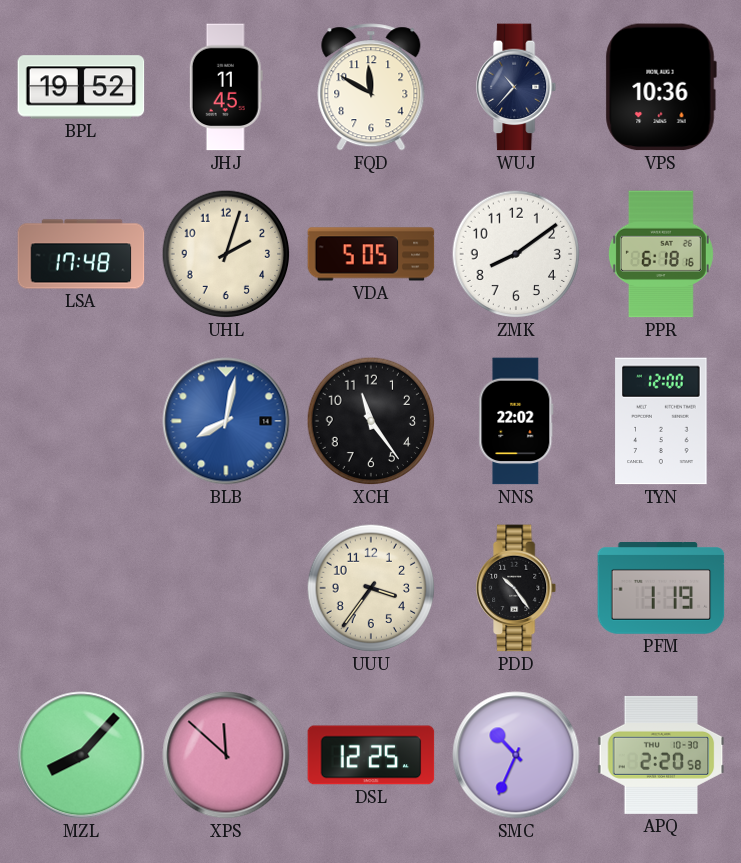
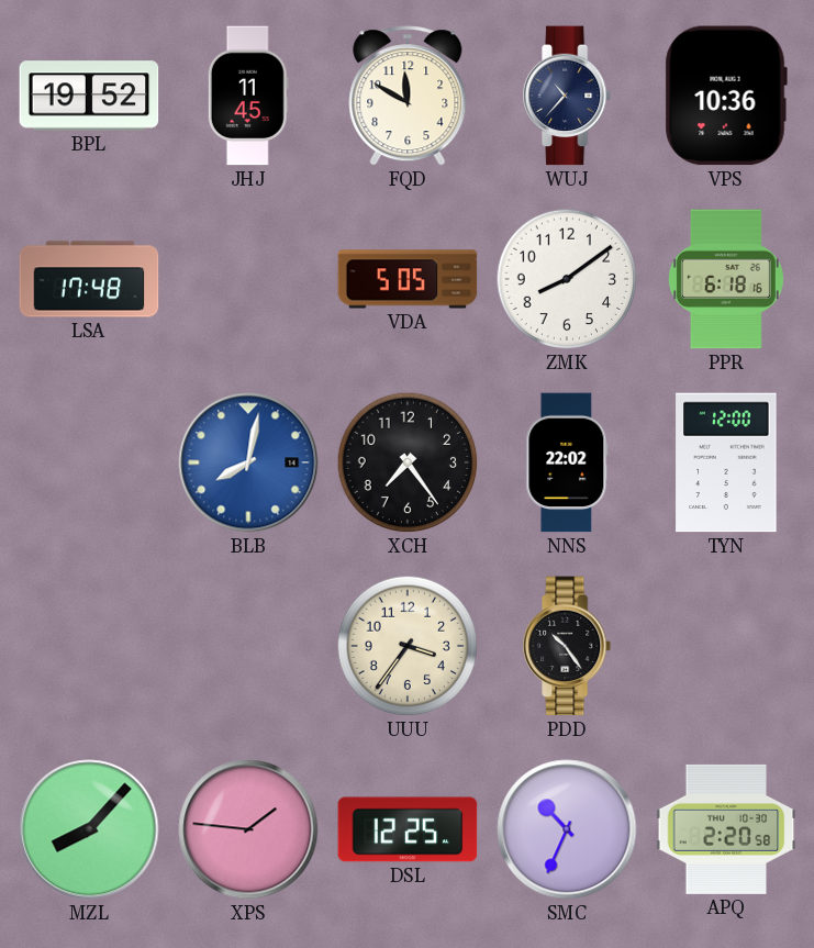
UHL: 2:03 -> none
XCH: 11:24 -> 7:24
PFM: 1:19 -> none
XPS: 11:52 -> 1:46
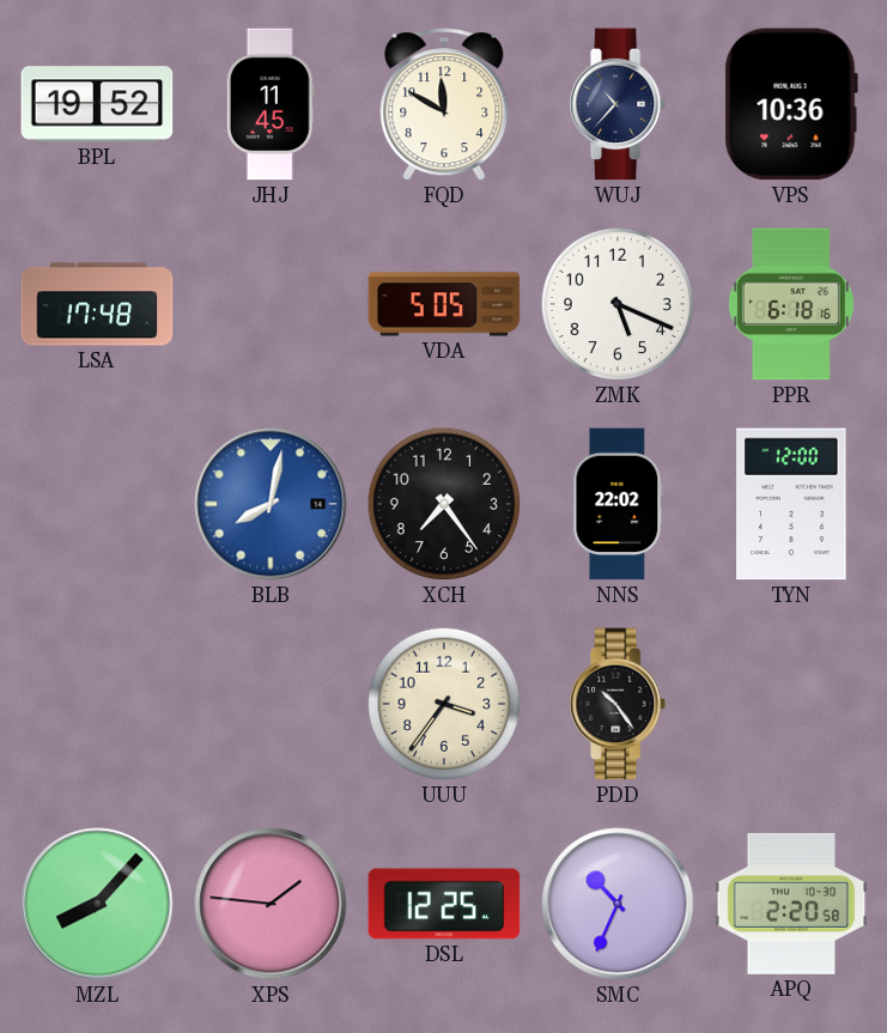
ZMK: 8:09 -> 5:19
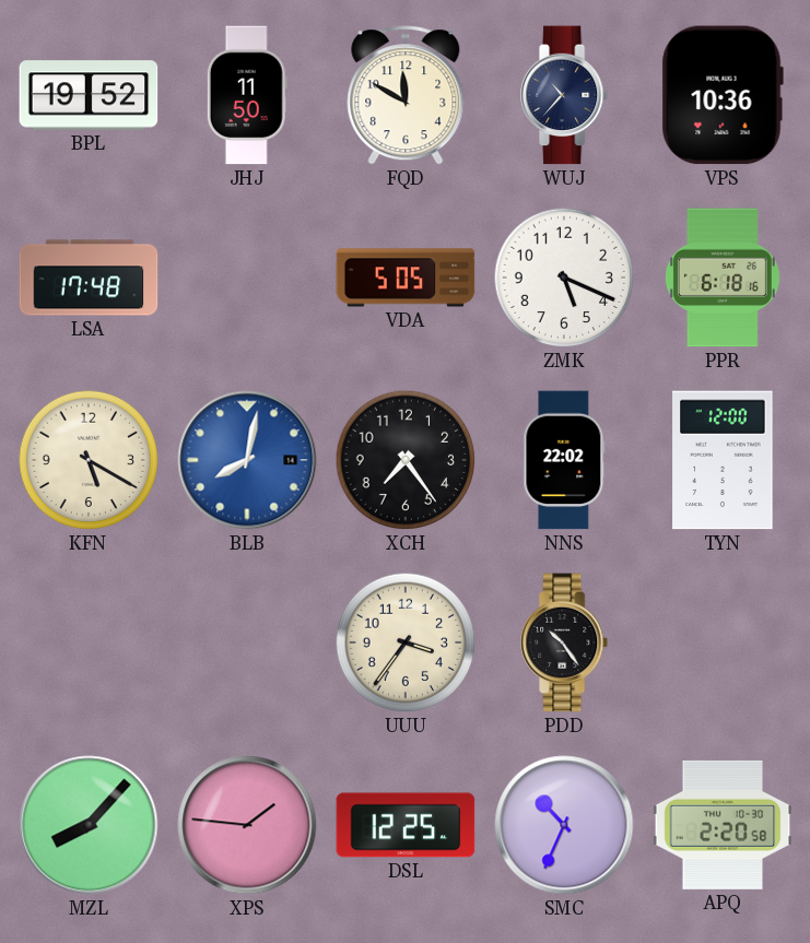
JHJ: 11:45 -> 11:50
KFN: none -> 5:20
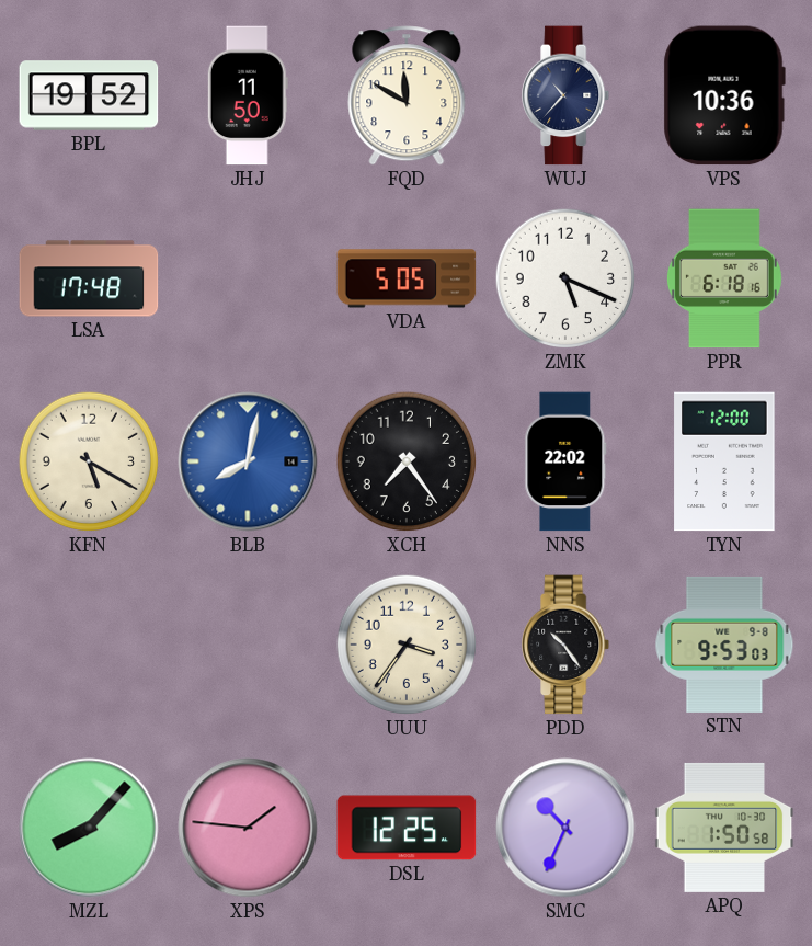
STN: none -> 9:53
APQ: 2:20 -> 1:50
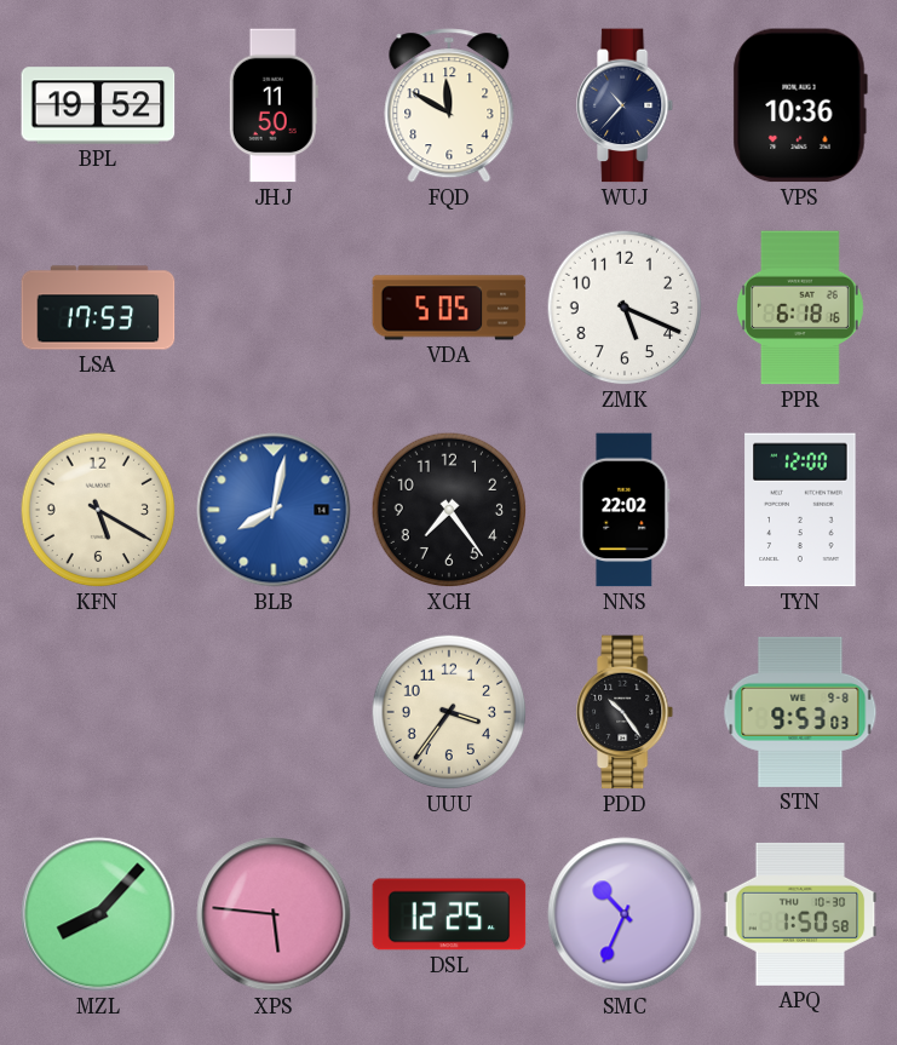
LSA: 17:48 -> 17:53
XPS: 1:46 -> 5:46
